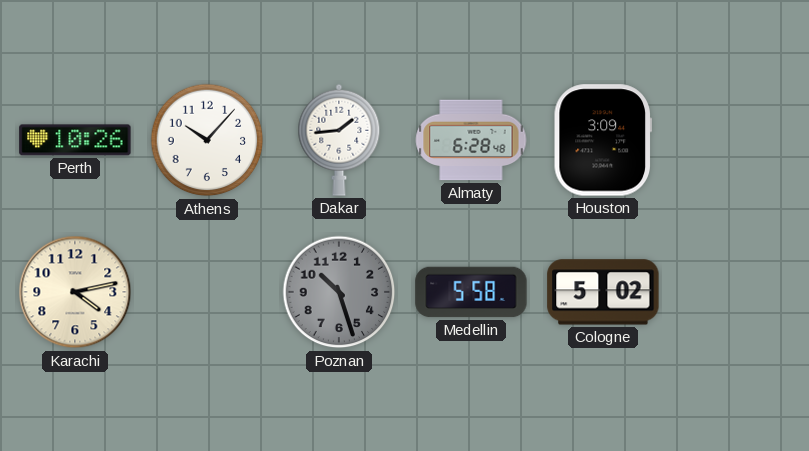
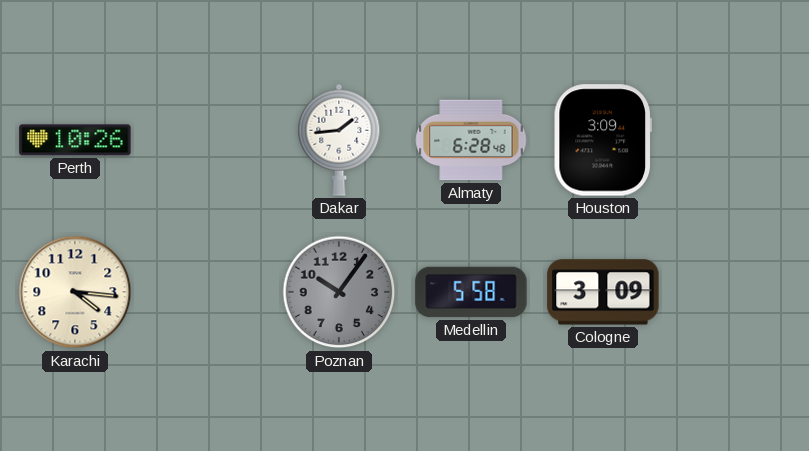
Athens: 10:07 -> none
Karachi: 4:13 -> 4:16
Poznan: 10:27 -> 10:06
Cologne: 5:02 -> 3:09
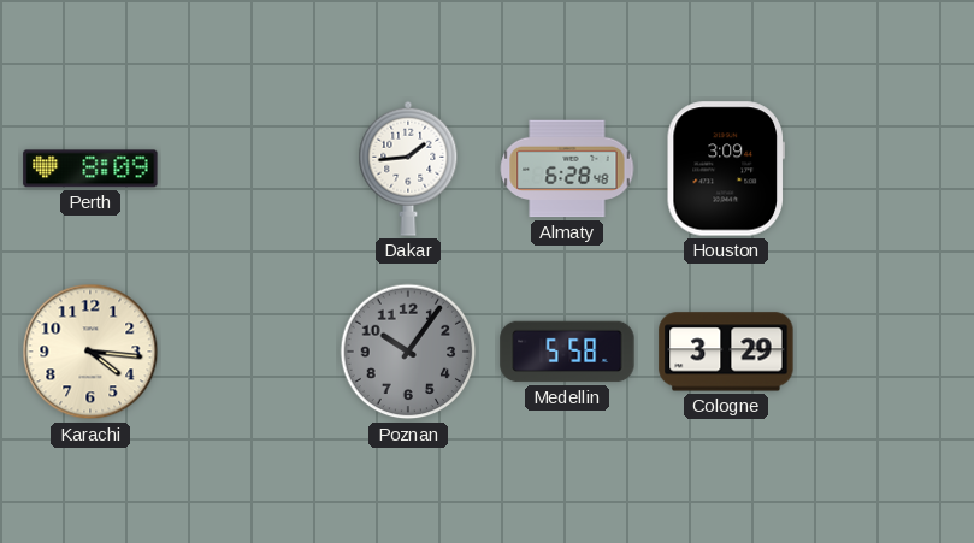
Perth: 10:26 -> 8:09
Cologne: 3:09 -> 3:29
